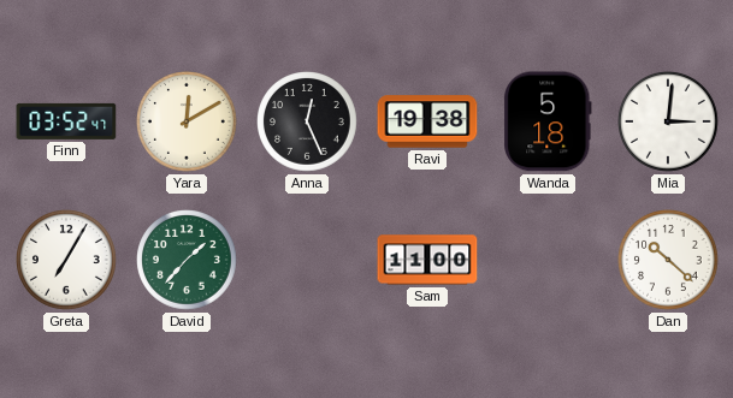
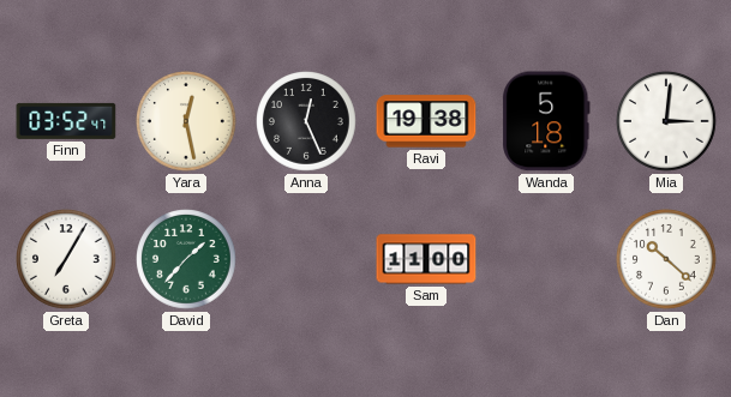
Yara: 12:10 -> 12:28
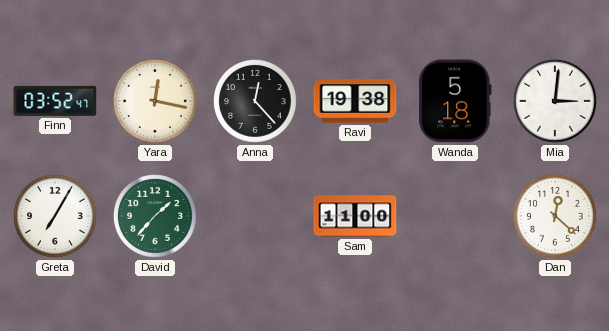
Yara: 12:28 -> 12:17
Anna: 12:26 -> 12:23
Dan: 10:22 -> 12:22
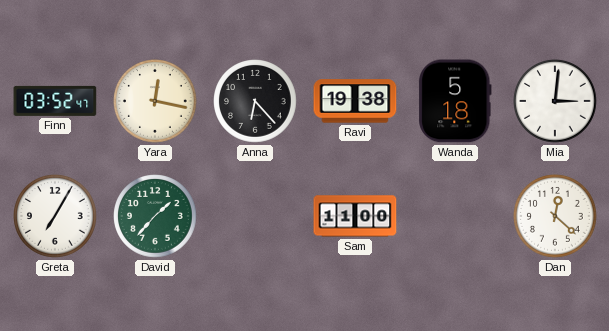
Anna: 12:23 -> 6:23
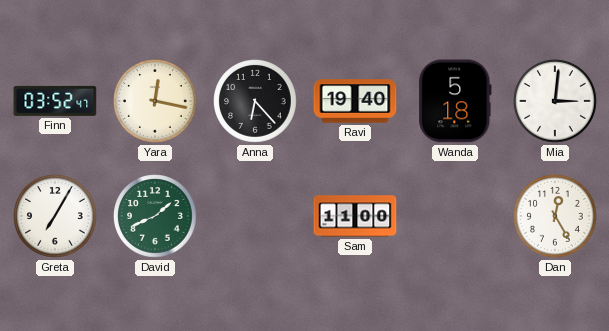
Ravi: 19:38 -> 19:40
David: 1:37 -> 1:41
Dan: 12:22 -> 12:25
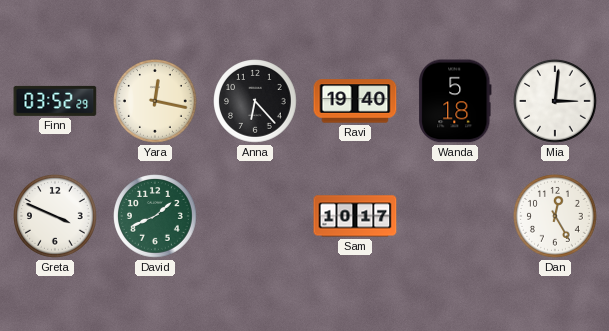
Finn: 03:52:47 -> 03:52:29
Greta: 7:05 -> 3:49
Sam: 11:00 -> 10:17
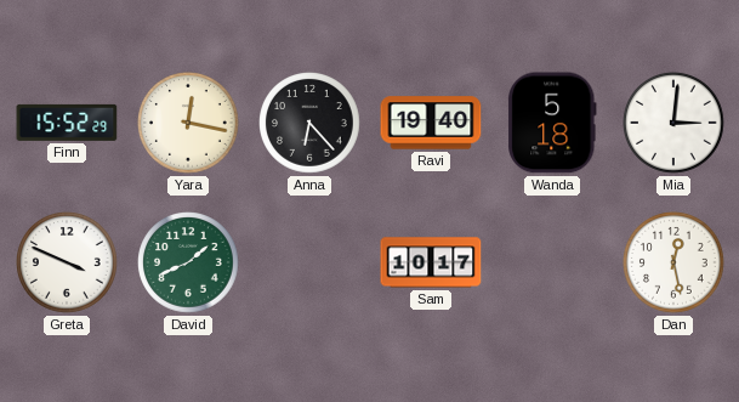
Finn: 03:52 -> 15:52
Dan: 12:25 -> 12:28
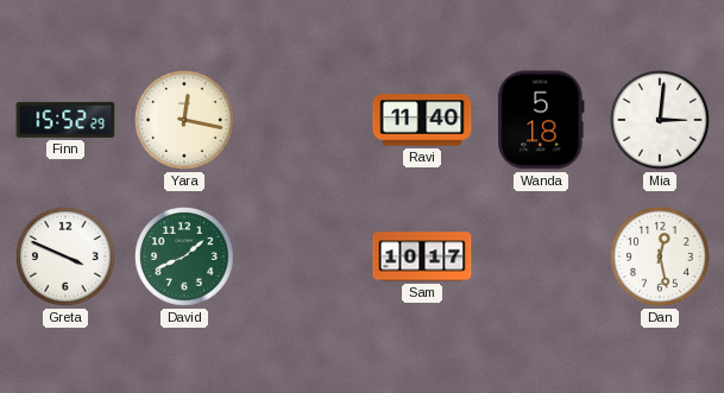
Anna: 6:23 -> none
Ravi: 19:40 -> 11:40
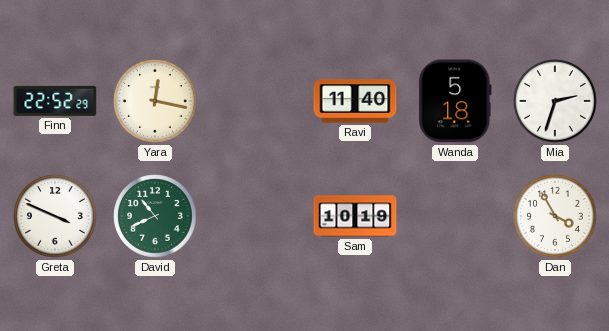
Finn: 15:52 -> 22:52
Mia: 3:01 -> 2:33
David: 1:41 -> 10:41
Sam: 10:17 -> 10:19
Dan: 12:28 -> 3:55
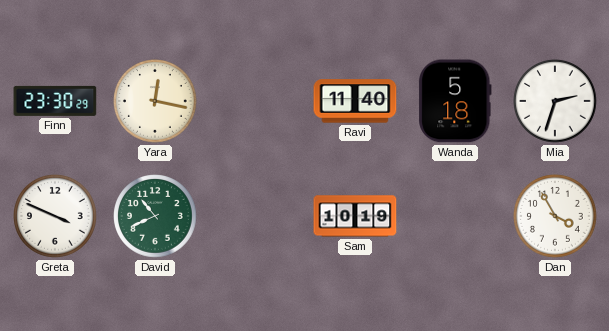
Finn: 22:52 -> 23:30
